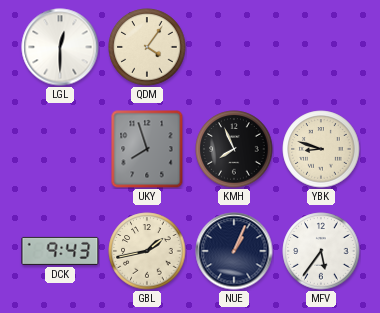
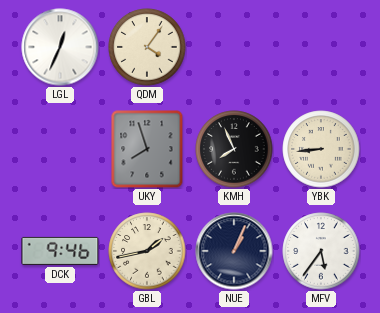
LGL: 12:30 -> 12:34
YBK: 8:48 -> 8:44
DCK: 9:43 -> 9:46
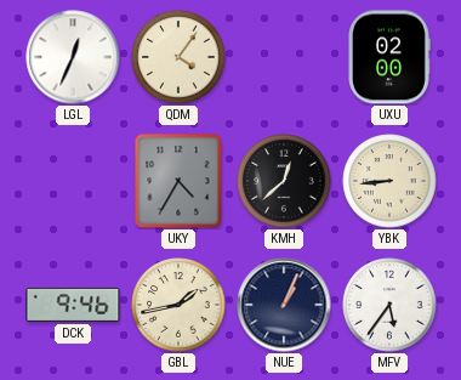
UXU: none -> 02:00
UKY: 7:57 -> 4:35
KMH: 7:56 -> 12:38
